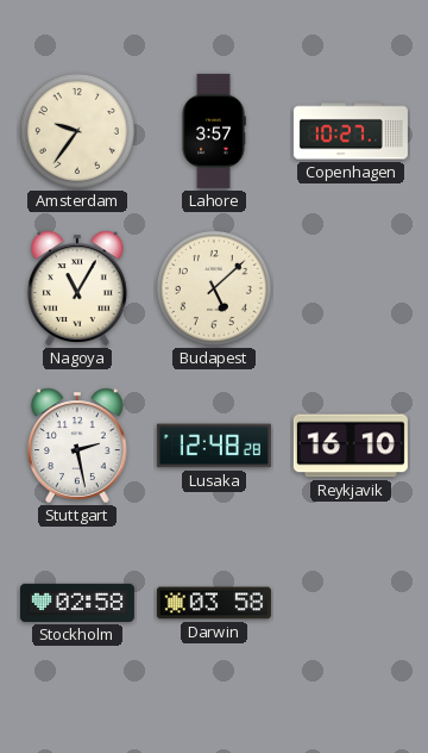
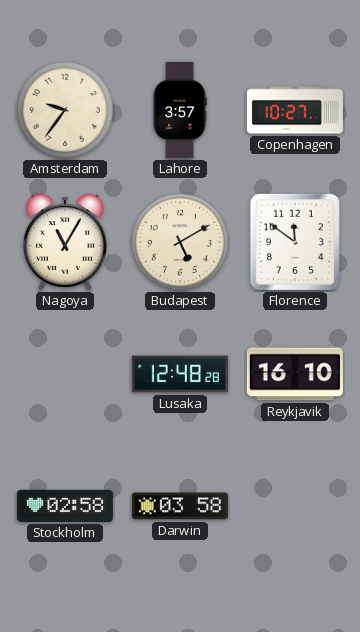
Budapest: 5:08 -> 5:10
Florence: none -> 11:51
Stuttgart: 2:28 -> none
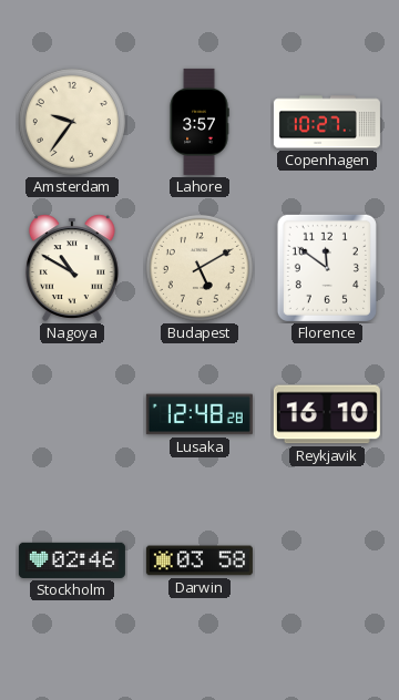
Nagoya: 11:05 -> 10:50
Stockholm: 02:58 -> 02:46
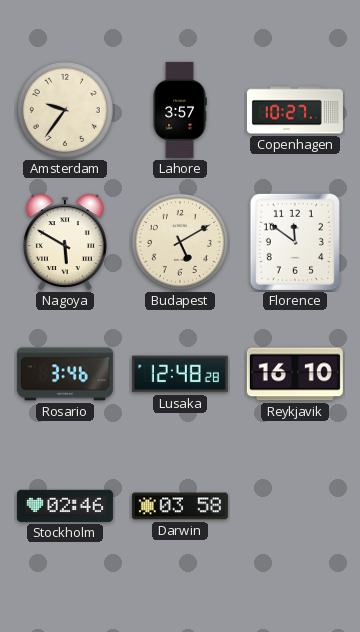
Nagoya: 10:50 -> 5:50
Rosario: none -> 3:46
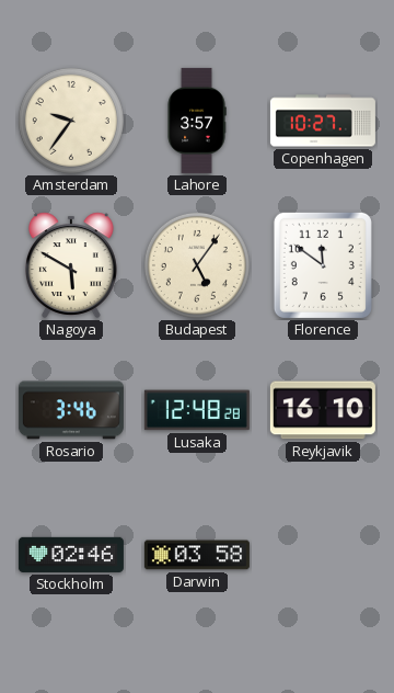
Budapest: 5:10 -> 5:06
